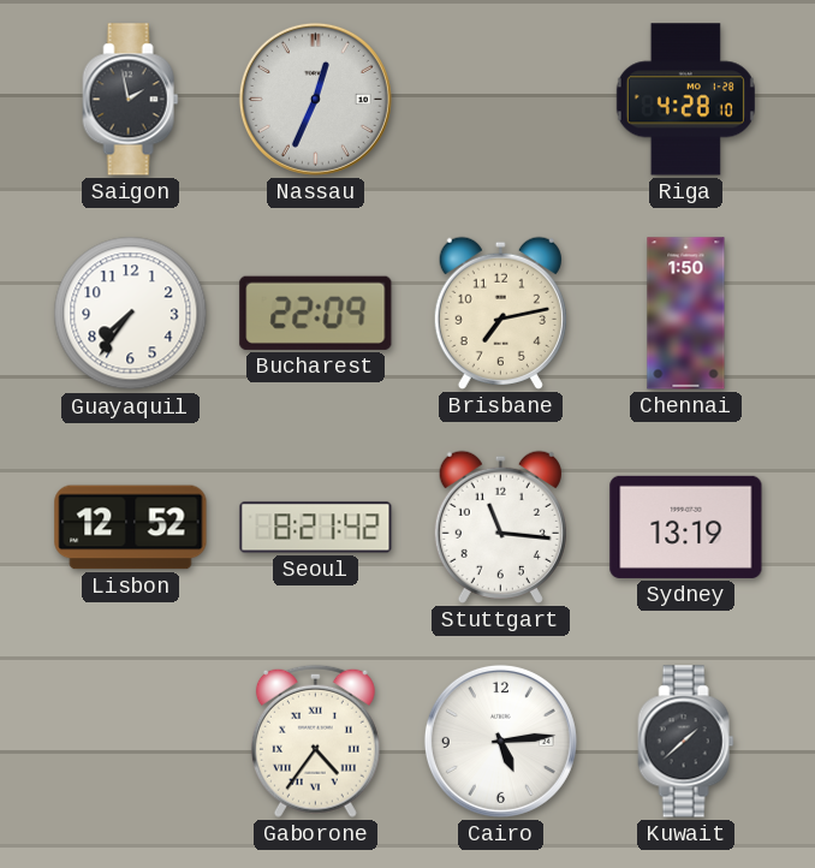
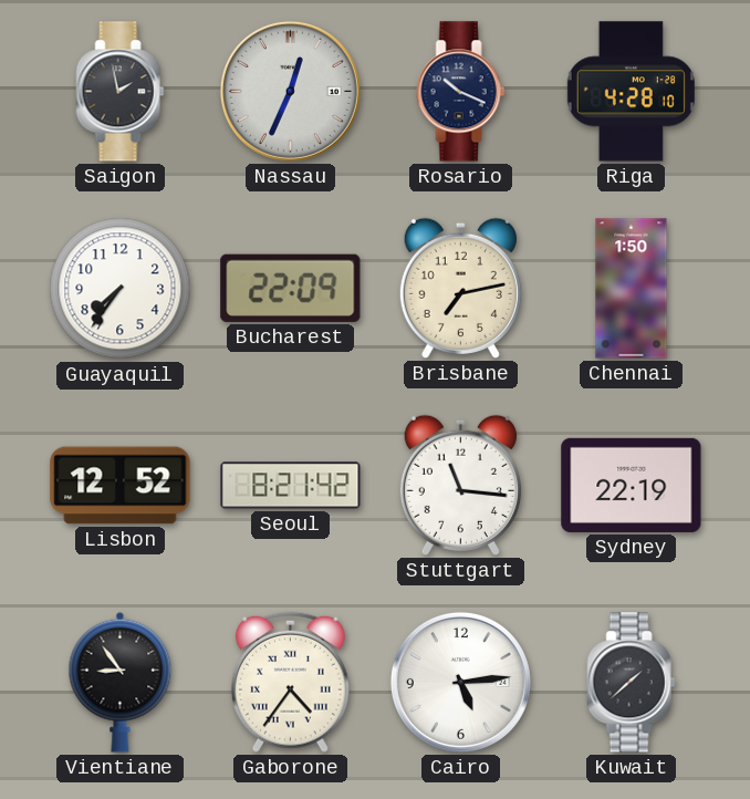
Rosario: none -> 10:19
Sydney: 13:19 -> 22:19
Vientiane: none -> 8:54
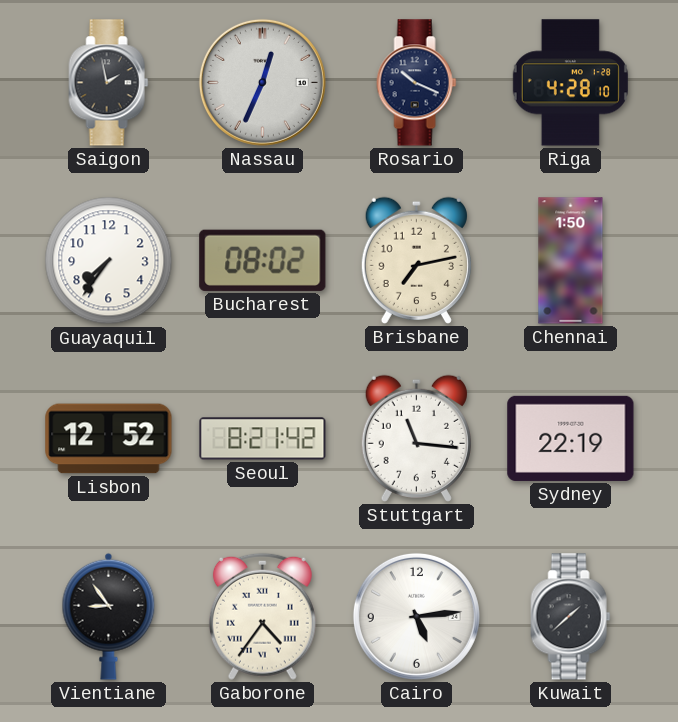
Bucharest: 22:09 -> 08:02
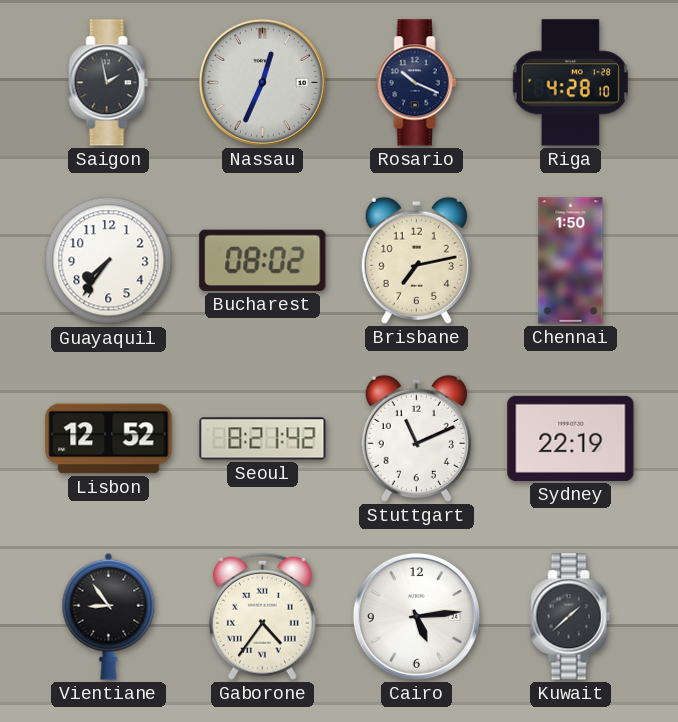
Stuttgart: 11:16 -> 11:11
